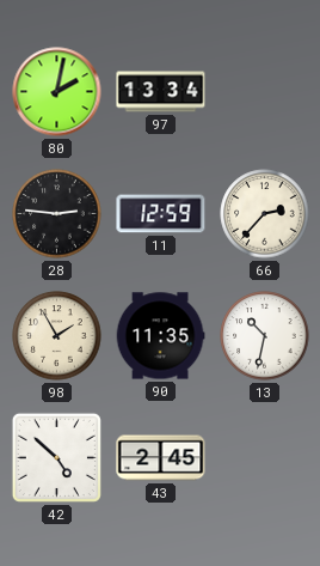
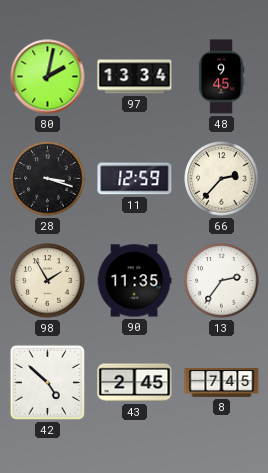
48: none -> 9:45
28: 2:46 -> 3:18
13: 10:32 -> 2:36
8: none -> 7:45
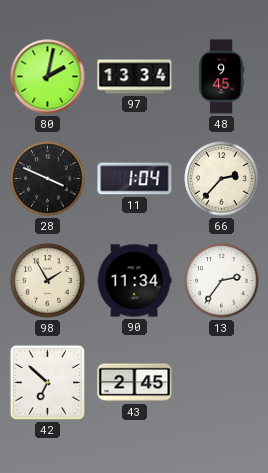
28: 3:18 -> 3:49
11: 12:59 -> 1:04
90: 11:35 -> 11:34
42: 4:52 -> 6:52
8: 7:45 -> none
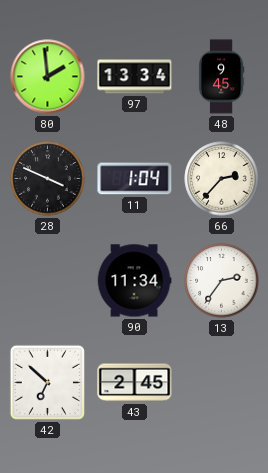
80: 2:02 -> 1:59
98: 1:55 -> none
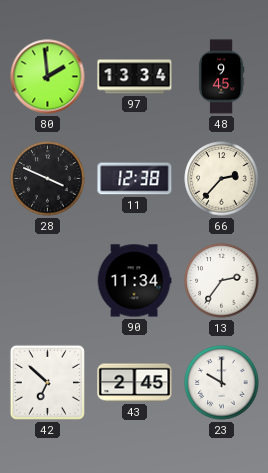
11: 1:04 -> 12:38
23: none -> 10:00
